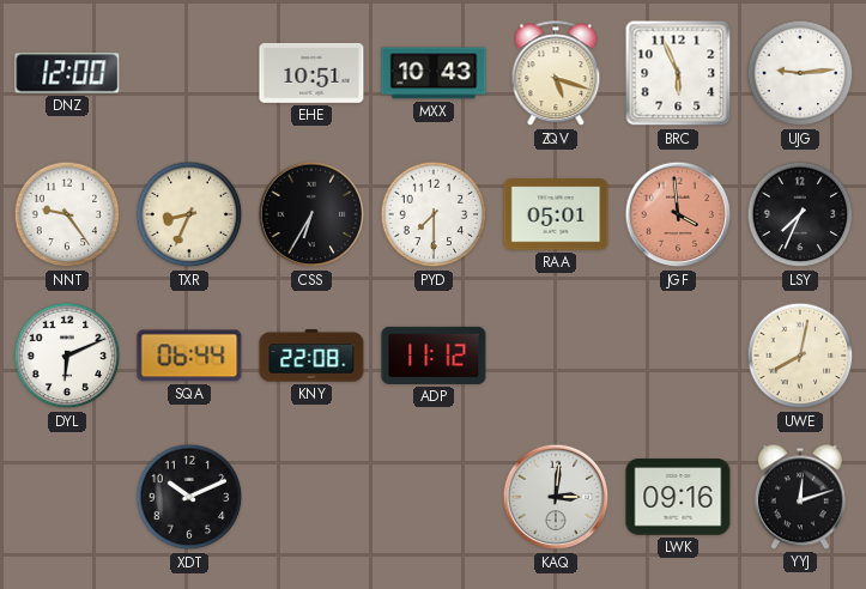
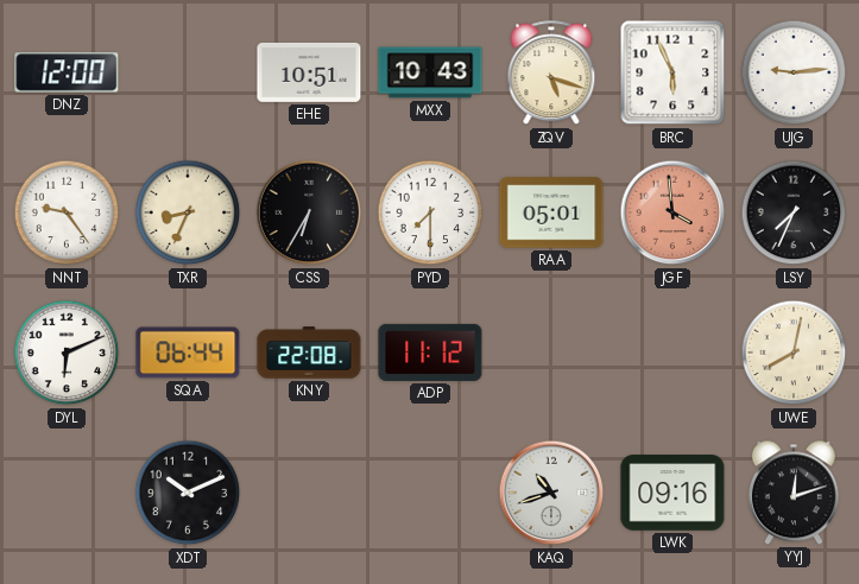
KAQ: 3:01 -> 10:42
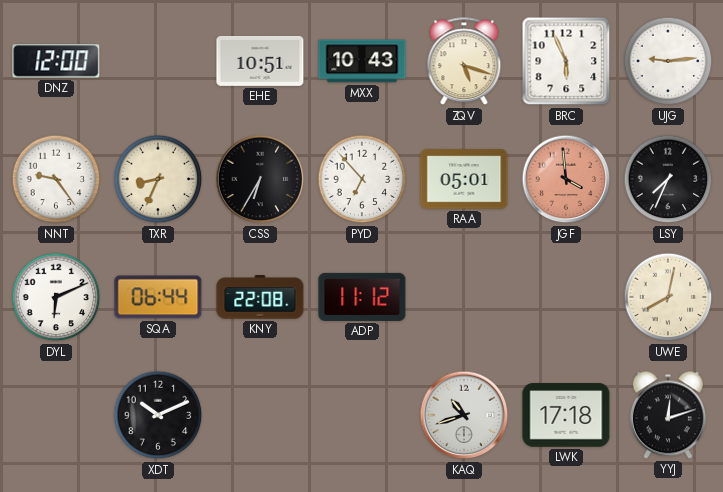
PYD: 7:30 -> 6:53
LWK: 09:16 -> 17:18
